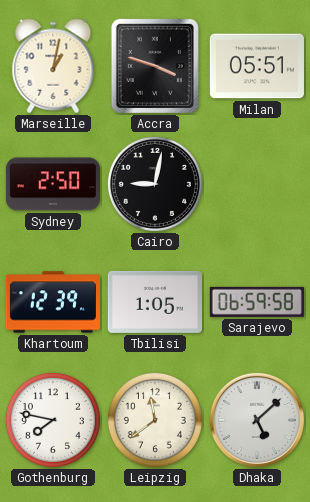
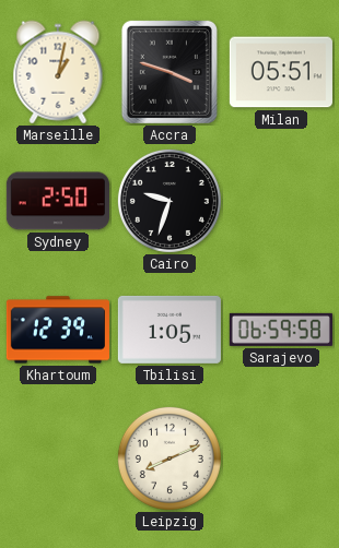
Cairo: 9:02 -> 9:33
Gothenburg: 7:47 -> none
Leipzig: 11:39 -> 8:11
Dhaka: 5:08 -> none
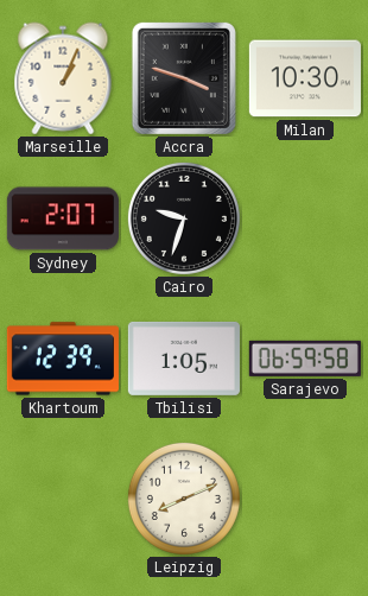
Marseille: 1:02 -> 1:04
Milan: 05:51 -> 10:30
Sydney: 2:50 -> 2:07
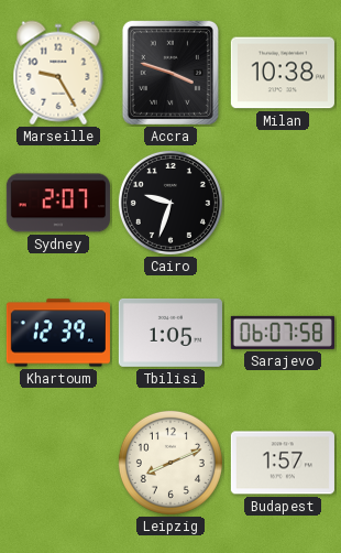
Marseille: 1:04 -> 9:25
Milan: 10:30 -> 10:38
Sarajevo: 06:59 -> 06:07
Budapest: none -> 1:57
